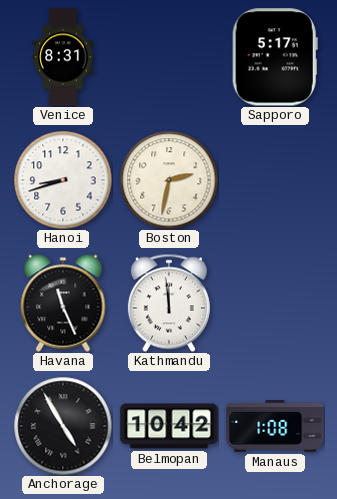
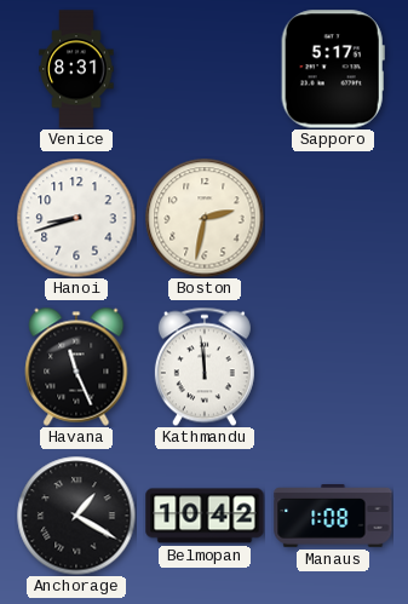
Anchorage: 4:55 -> 1:20
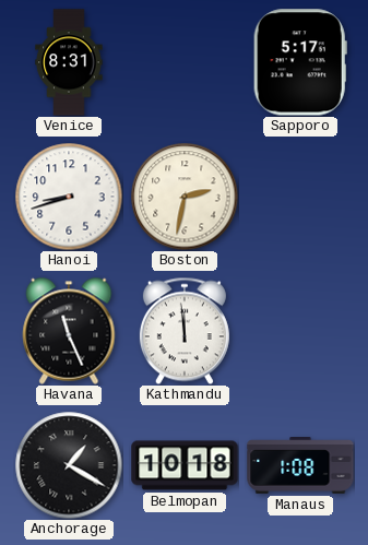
Belmopan: 10:42 -> 10:18
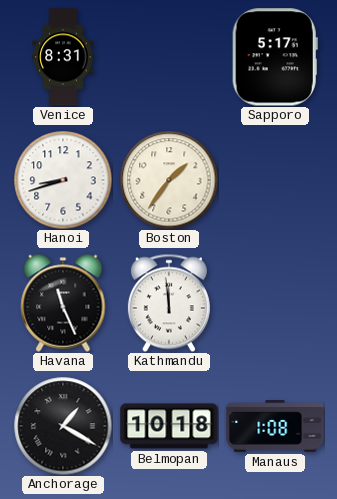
Boston: 2:32 -> 1:36
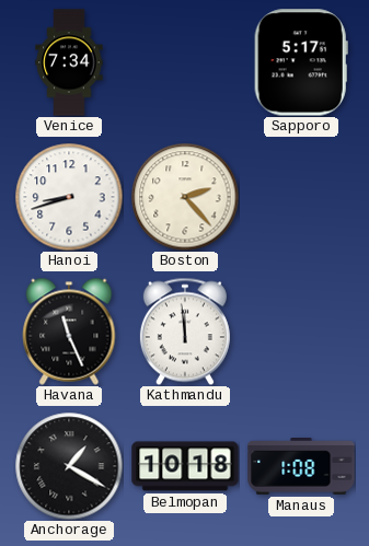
Venice: 8:31 -> 7:34
Boston: 1:36 -> 2:23
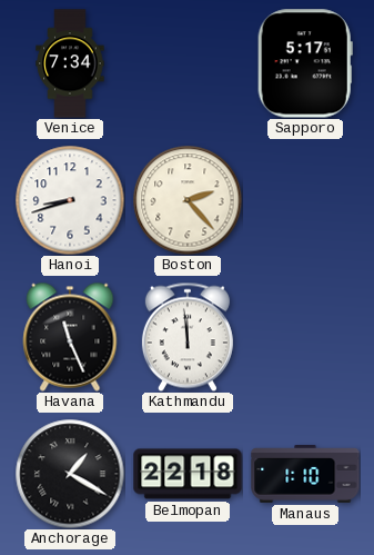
Belmopan: 10:18 -> 22:18
Manaus: 1:08 -> 1:10
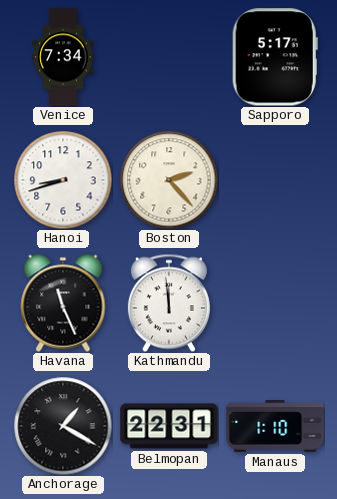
Belmopan: 22:18 -> 22:31
